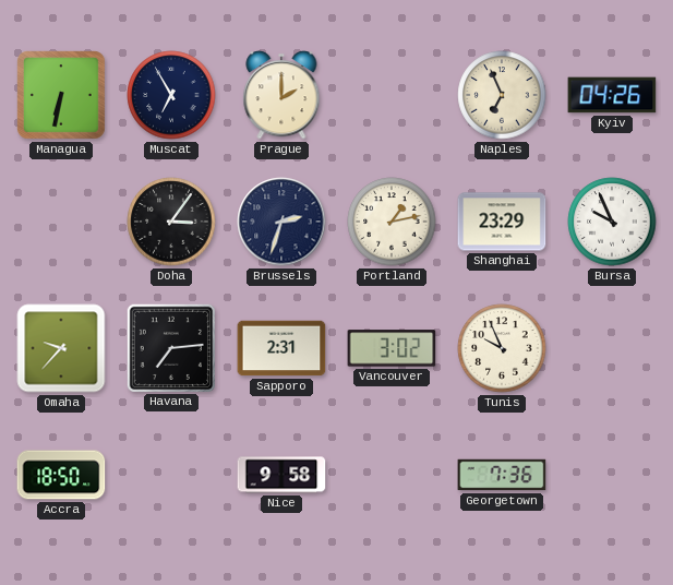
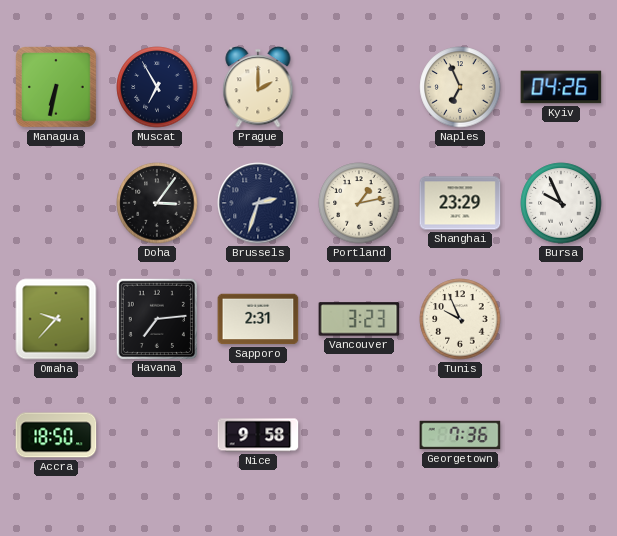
Vancouver: 3:02 -> 3:23
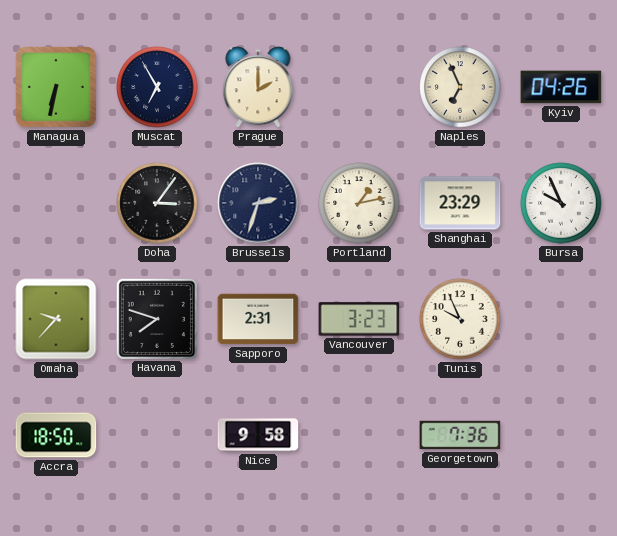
Havana: 7:14 -> 7:48
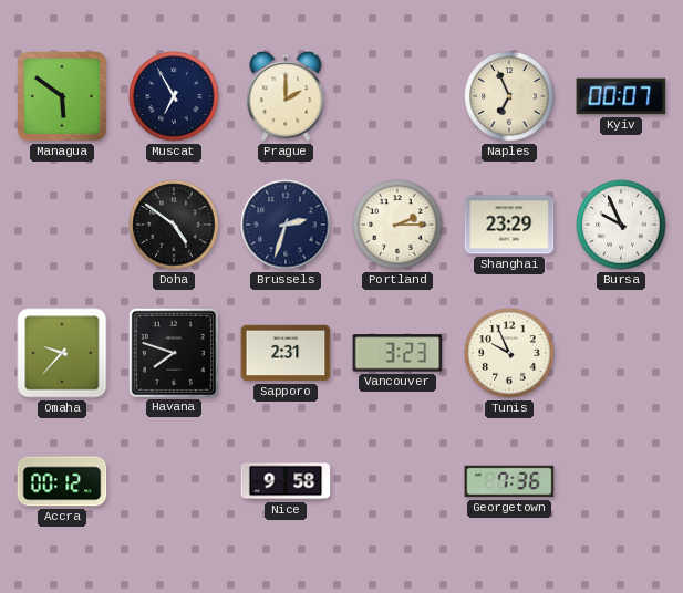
Managua: 6:32 -> 5:51
Kyiv: 04:26 -> 00:07
Doha: 3:06 -> 4:51
Portland: 1:13 -> 2:15
Accra: 18:50 -> 00:12
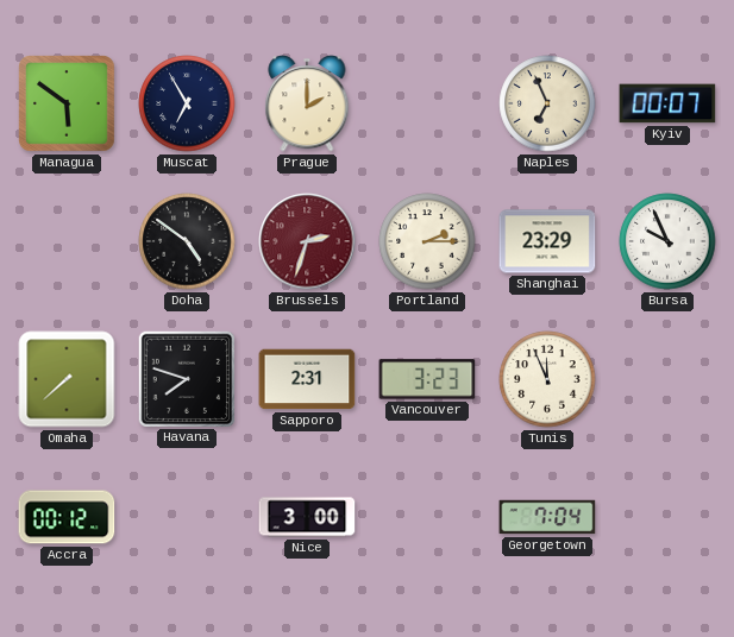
Brussels dial: navy -> burgundy
Omaha: 9:37 -> 7:38
Tunis: 9:56 -> 11:56
Nice: 9:58 -> 3:00
Georgetown: 7:36 -> 7:04
